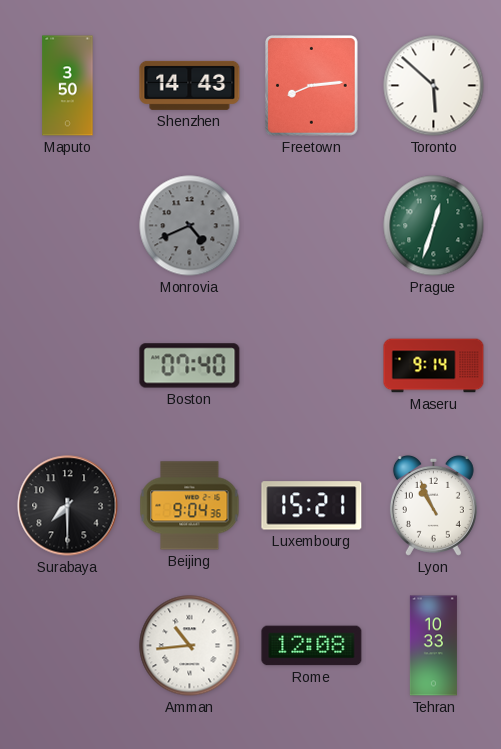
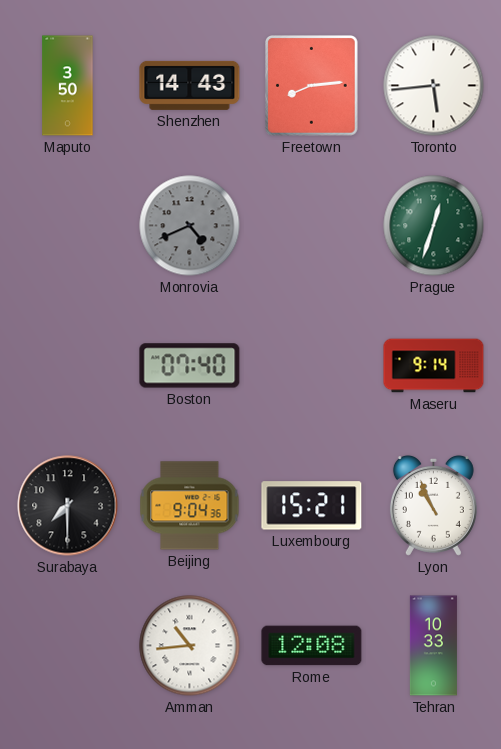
Toronto: 5:52 -> 5:44
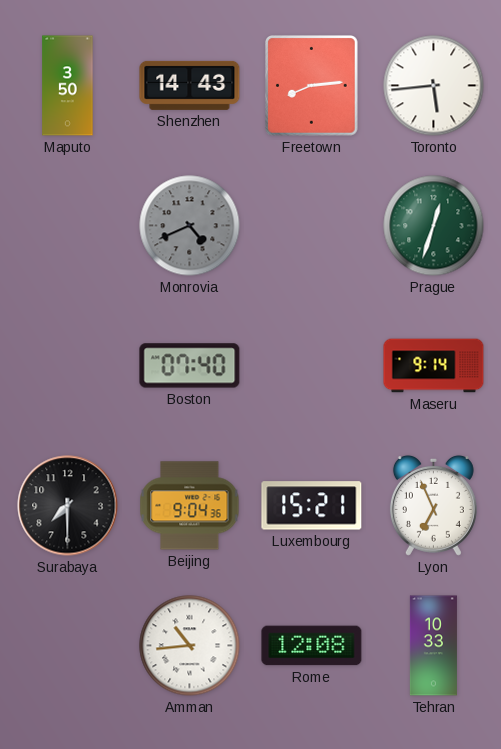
Lyon: 10:56 -> 6:56
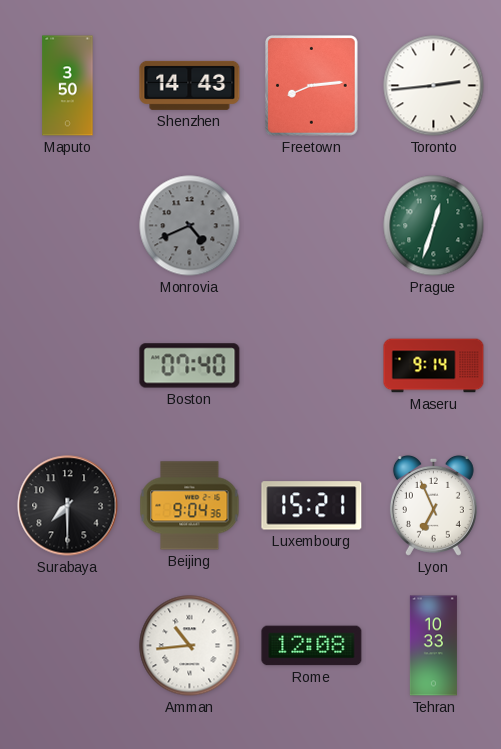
Toronto: 5:44 -> 2:44
